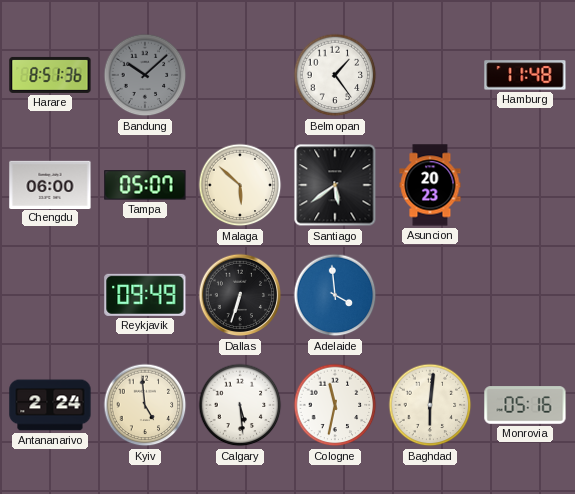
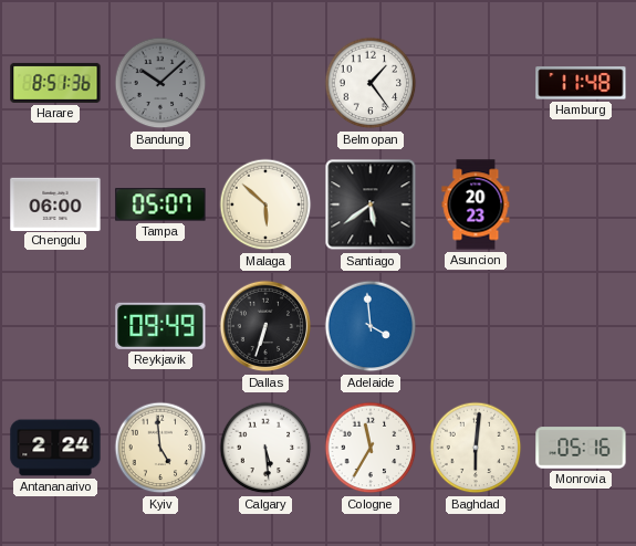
Cologne: 11:32 -> 11:35
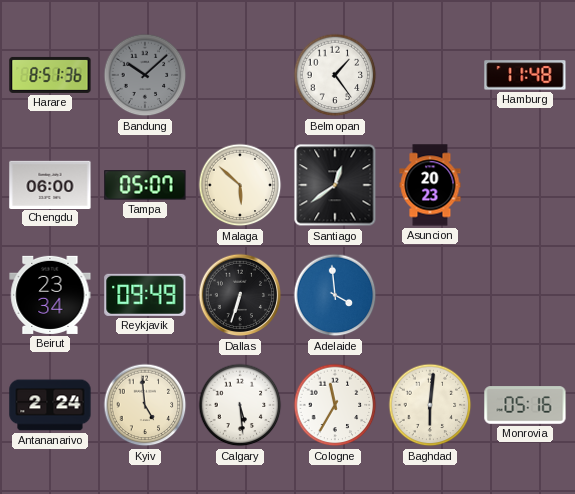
Santiago: 5:39 -> 12:39
Beirut: none -> 23:34
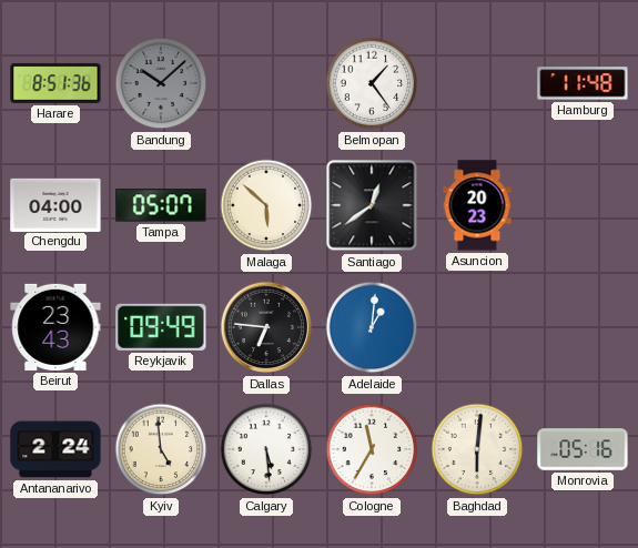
Chengdu: 06:00 -> 04:00
Beirut: 23:34 -> 23:43
Dallas: 6:33 -> 6:46
Adelaide: 3:59 -> 1:01
